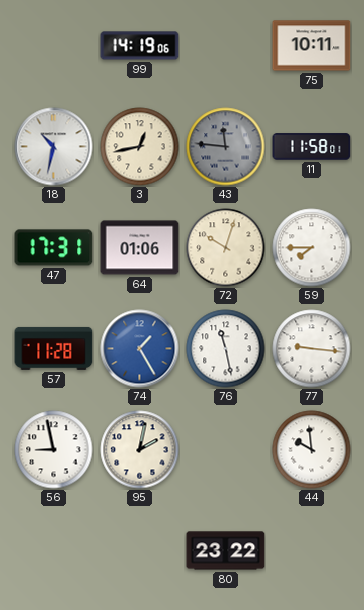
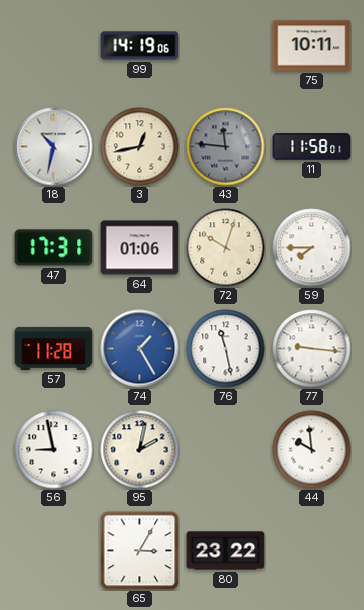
65: none -> 3:05
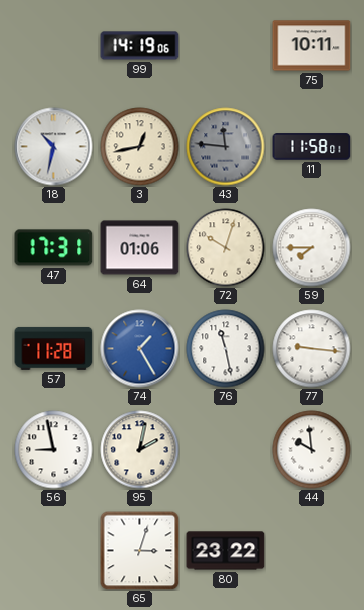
65: 3:05 -> 3:03
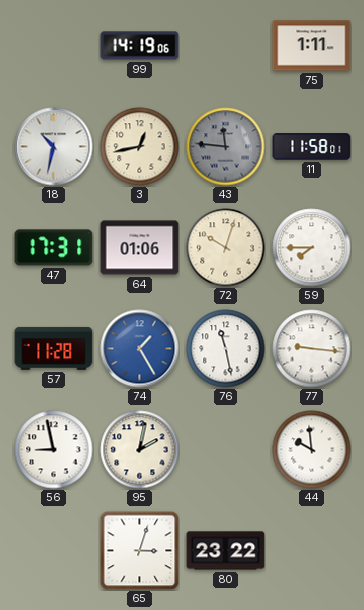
75: 10:11 -> 1:11
